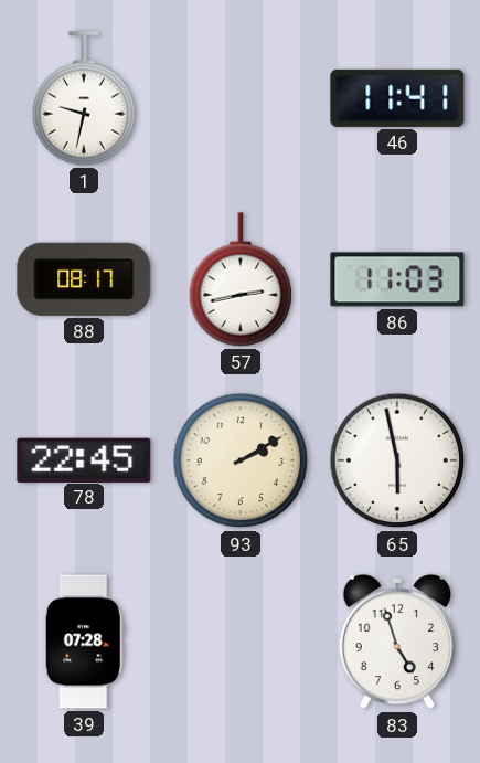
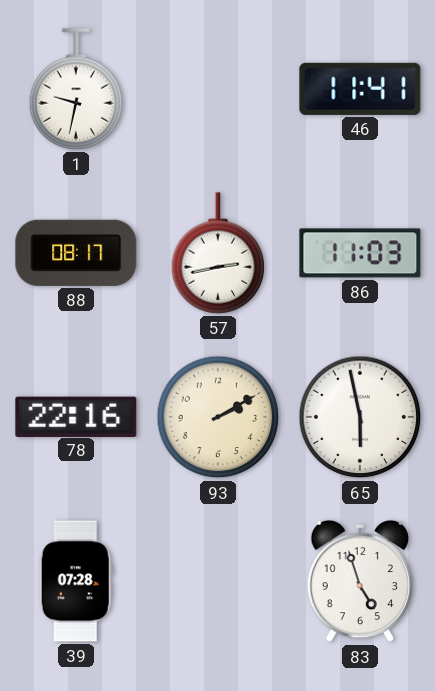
78: 22:45 -> 22:16
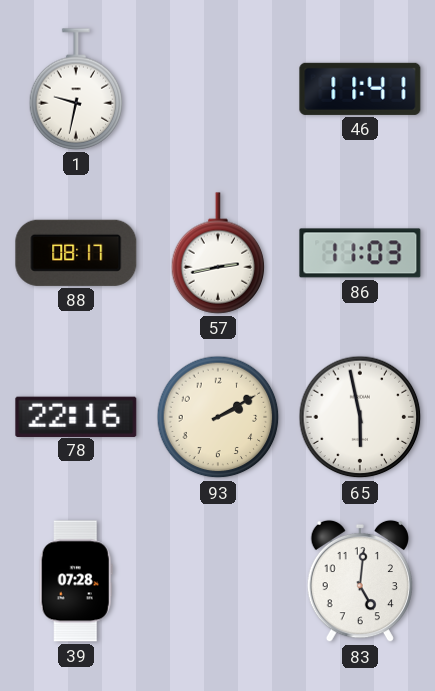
83: 4:57 -> 5:01
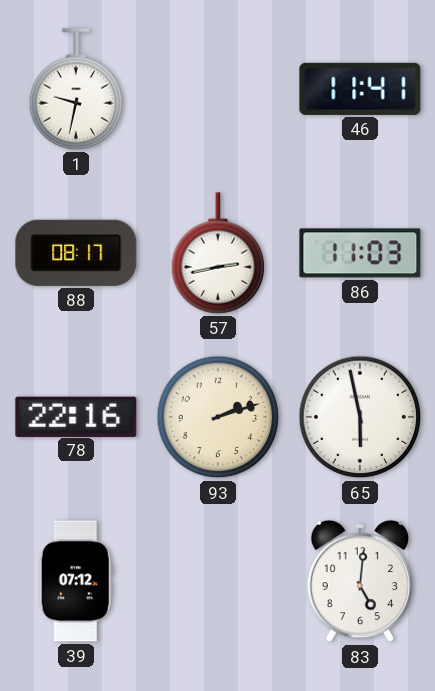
93: 2:10 -> 2:12
39: 07:28 -> 07:12
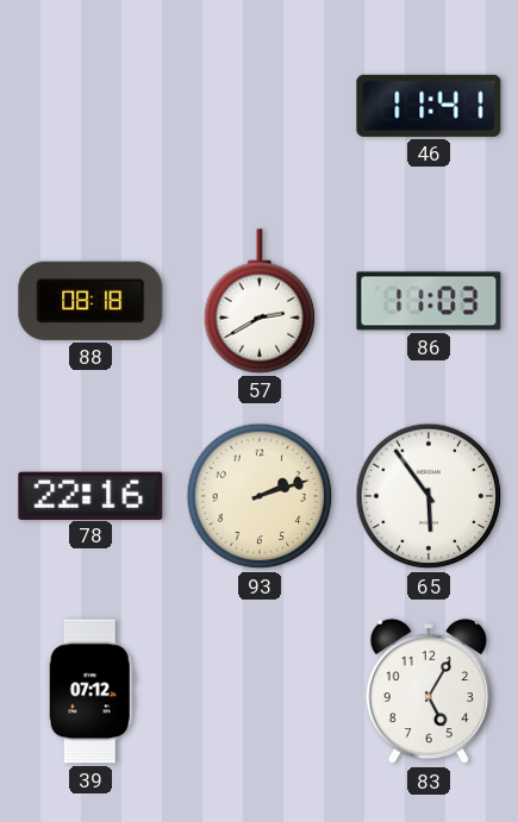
1: 9:32 -> none
88: 08:17 -> 08:18
57: 2:43 -> 2:40
65: 5:58 -> 5:54
83: 5:01 -> 5:05
